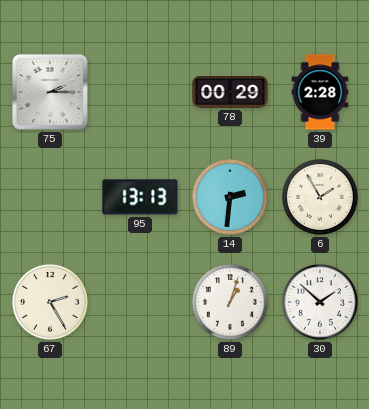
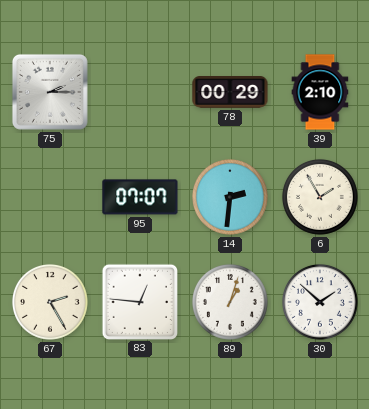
39: 2:28 -> 2:10
95: 13:13 -> 07:07
83: none -> 12:46
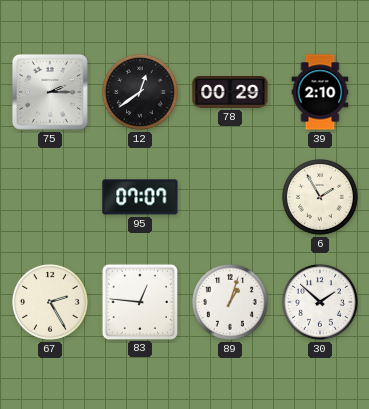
12: none -> 12:39
14: 2:31 -> none
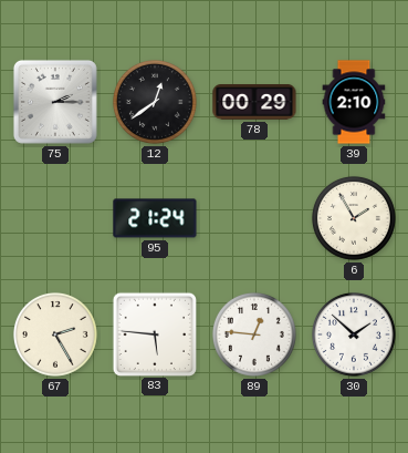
95: 07:07 -> 21:24
83: 12:46 -> 5:46
89: 1:03 -> 12:46
